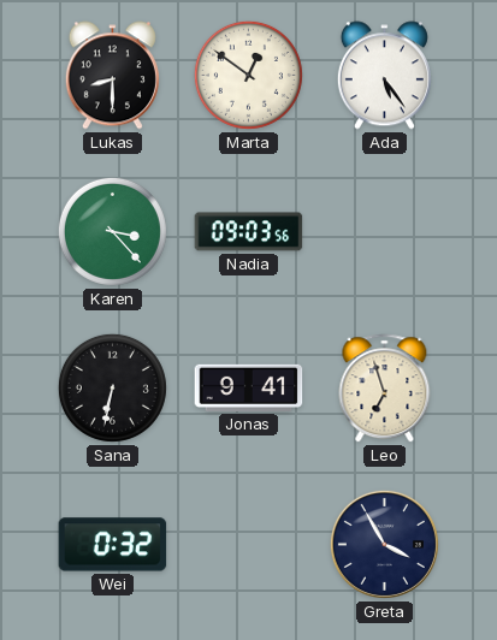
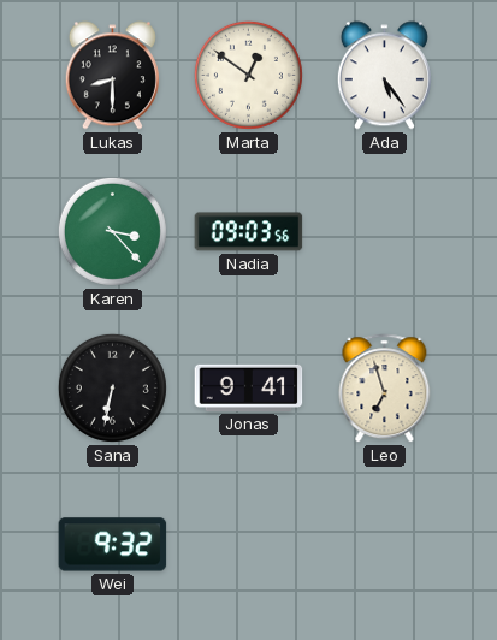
Wei: 0:32 -> 9:32
Greta: 3:55 -> none
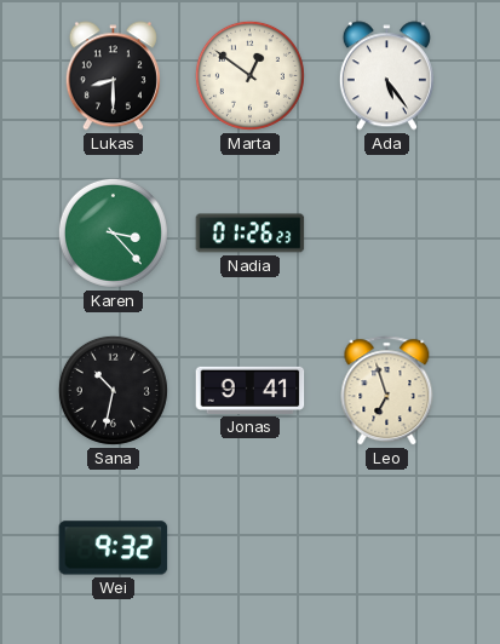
Nadia: 09:03 -> 01:26
Sana: 6:32 -> 10:32
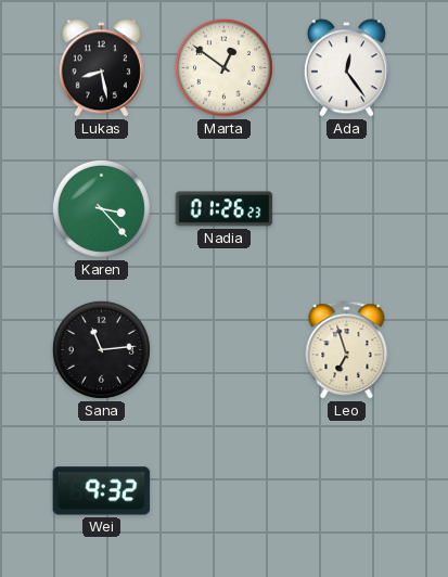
Lukas: 8:30 -> 8:28
Ada: 5:24 -> 12:24
Sana: 10:32 -> 11:14
Jonas: 9:41 -> none
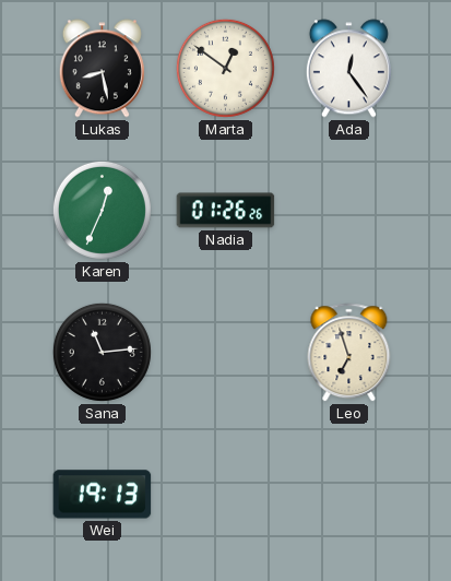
Karen: 3:23 -> 12:34
Nadia: 01:26:23 -> 01:26:26
Wei: 9:32 -> 19:13
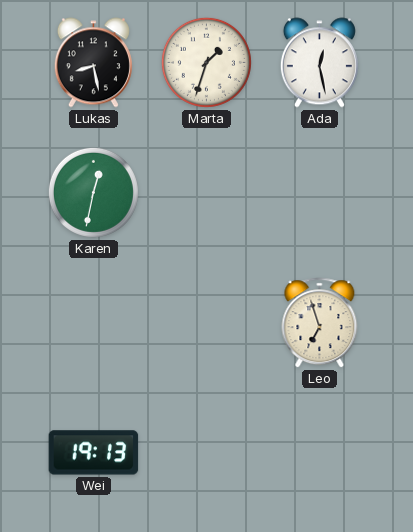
Marta: 12:51 -> 1:33
Ada: 12:24 -> 12:28
Karen: 12:34 -> 12:32
Nadia: 01:26 -> none
Sana: 11:14 -> none
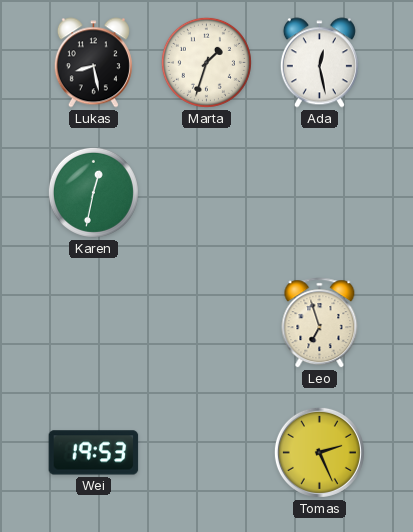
Wei: 19:13 -> 19:53
Tomas: none -> 2:26
